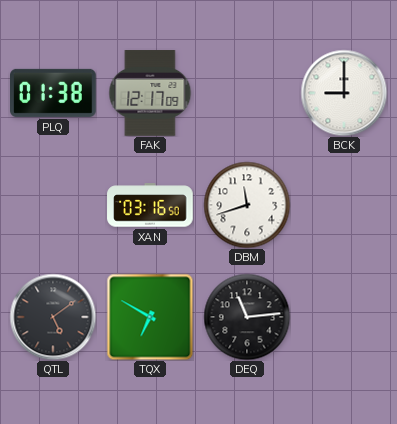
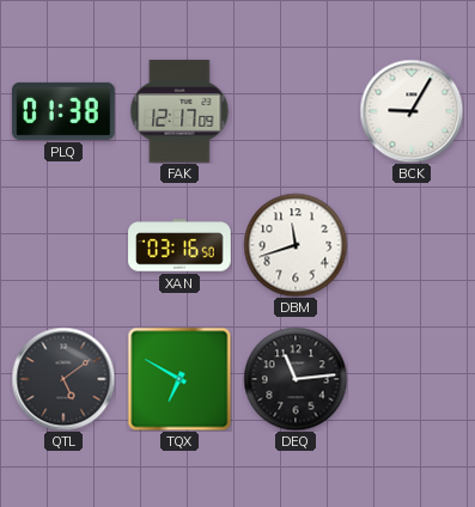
BCK: 9:00 -> 9:05
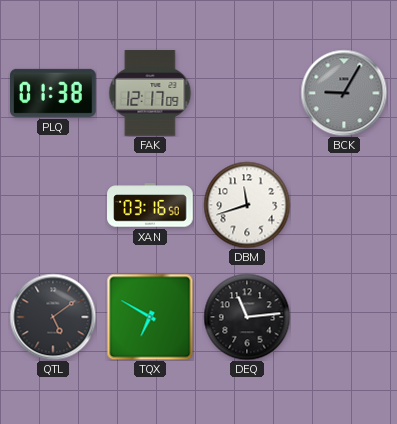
BCK dial: white -> grey
